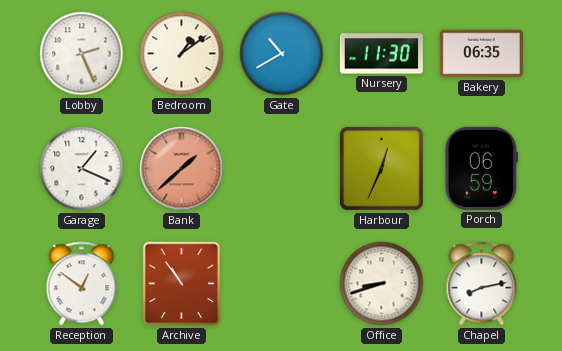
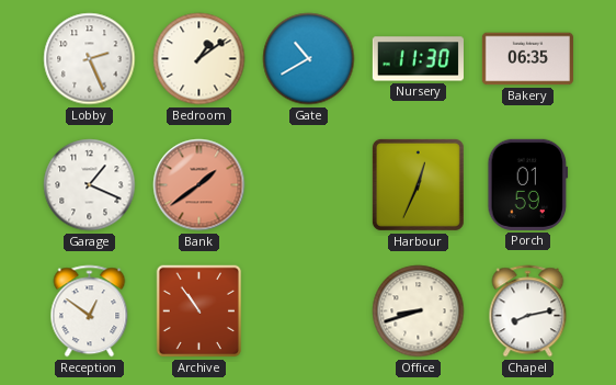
Bank: 1:38 -> 1:39
Porch: 06:59 -> 01:59
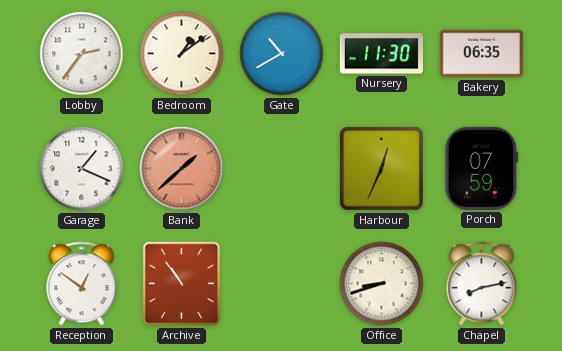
Lobby: 2:26 -> 2:36
Bank: 1:39 -> 1:38
Porch: 01:59 -> 07:59
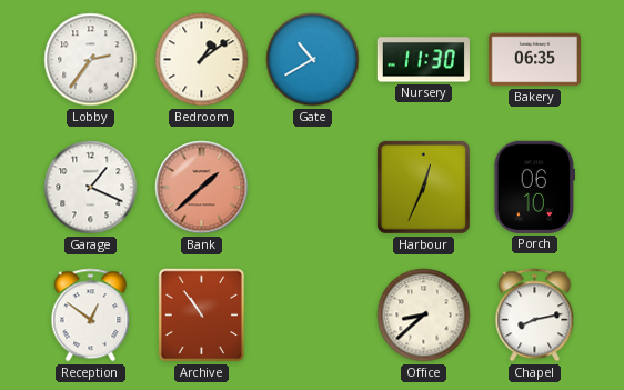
Porch: 07:59 -> 06:10
Office: 8:42 -> 8:38
